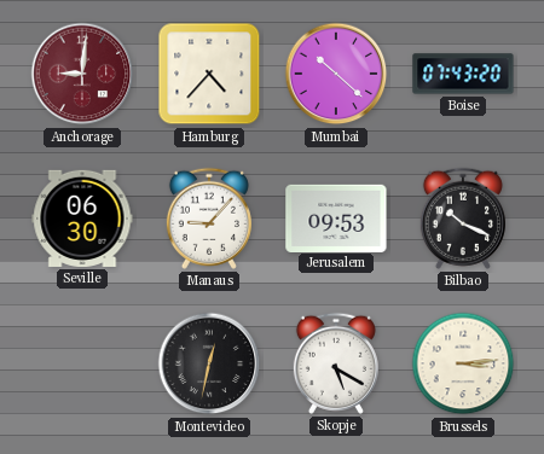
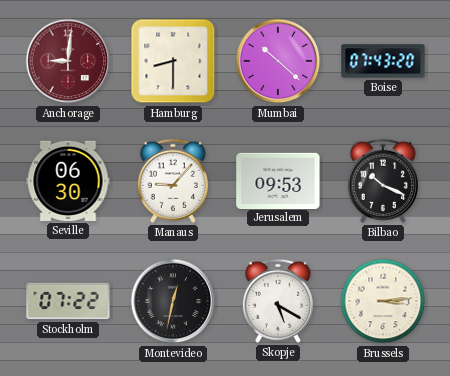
Hamburg: 4:37 -> 8:30
Stockholm: none -> 07:22
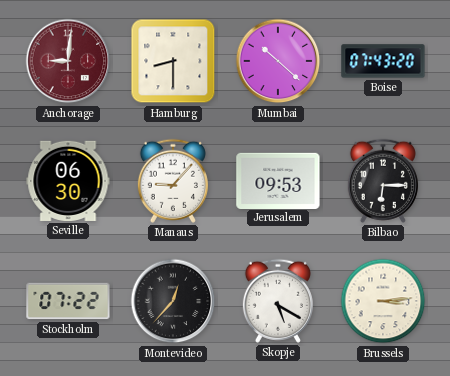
Bilbao: 10:19 -> 6:15
Montevideo: 12:32 -> 12:37
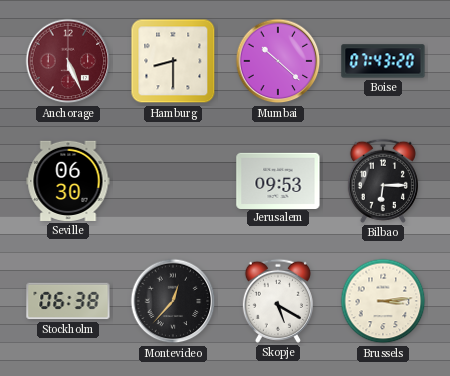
Anchorage: 9:01 -> 5:26
Manaus: 9:07 -> none
Stockholm: 07:22 -> 06:38
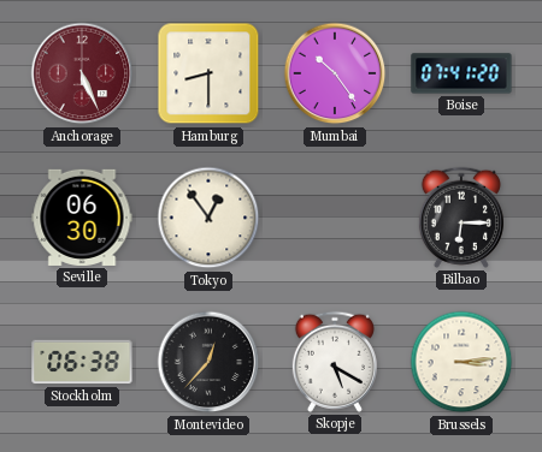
Mumbai: 10:22 -> 10:24
Boise: 07:43 -> 07:41
Tokyo: none -> 12:54
Jerusalem: 09:53 -> none
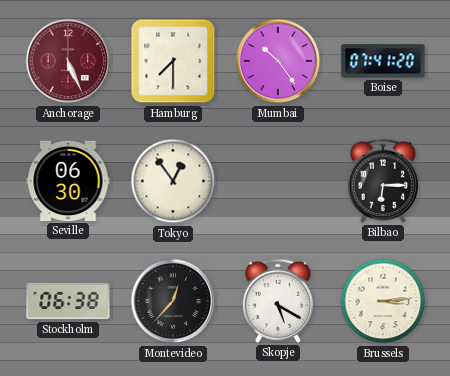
Hamburg: 8:30 -> 7:30
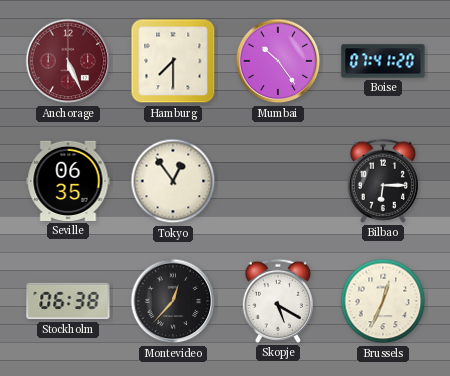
Seville: 06:30 -> 06:35
Brussels: 3:14 -> 12:34
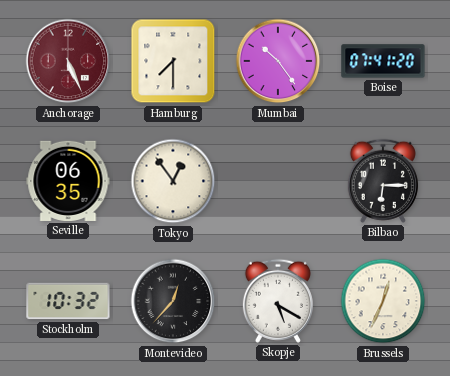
Stockholm: 06:38 -> 10:32
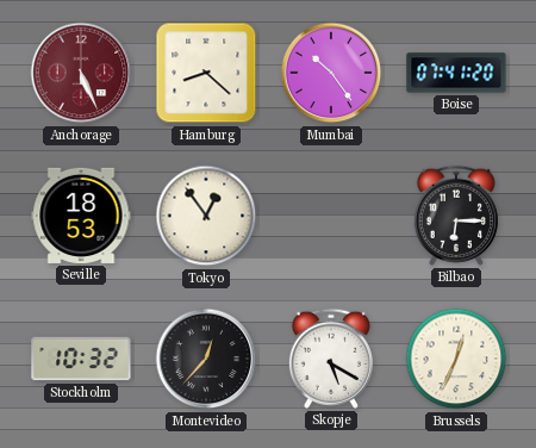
Hamburg: 7:30 -> 8:22
Seville: 06:35 -> 18:53
